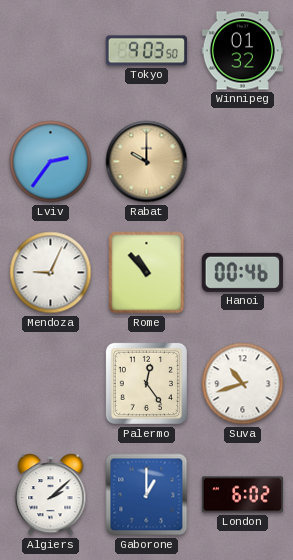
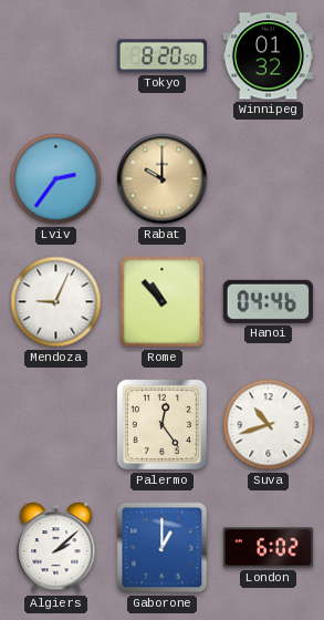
Tokyo: 9:03 -> 8:20
Hanoi: 00:46 -> 04:46
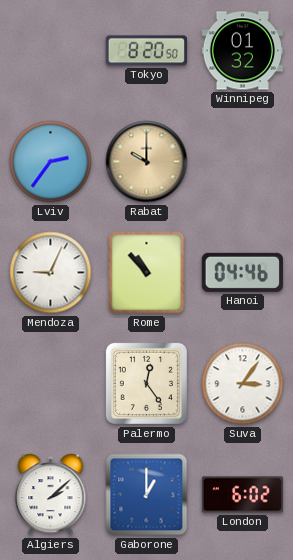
Suva: 10:42 -> 3:06
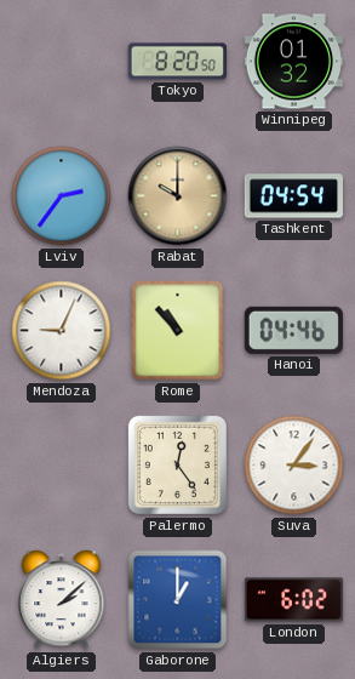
Tashkent: none -> 04:54
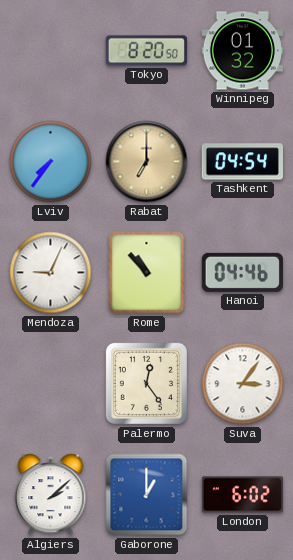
Lviv: 2:36 -> 7:36
Rabat: 10:00 -> 7:00
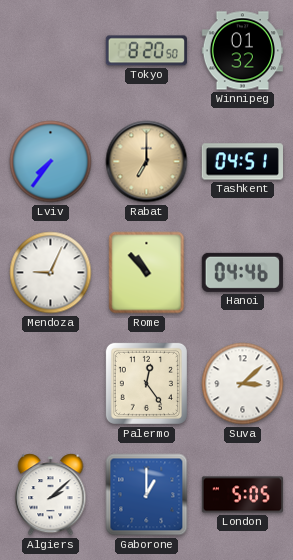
Tashkent: 04:54 -> 04:51
Suva: 3:06 -> 3:08
London: 6:02 -> 5:05
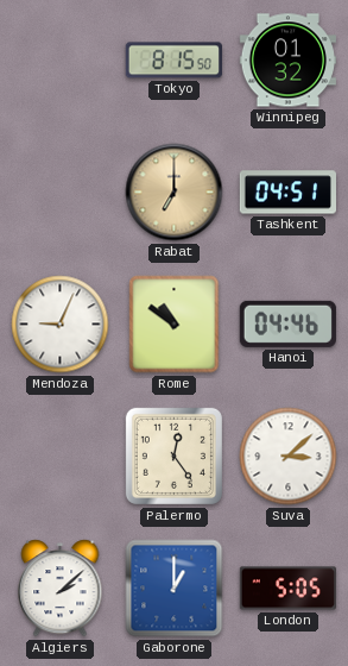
Tokyo: 8:20 -> 8:15
Lviv: 7:36 -> none
Rome: 10:53 -> 10:51
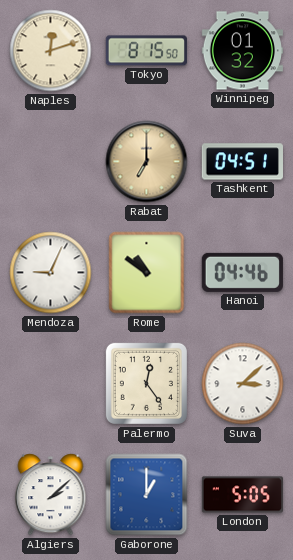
Naples: none -> 12:12
